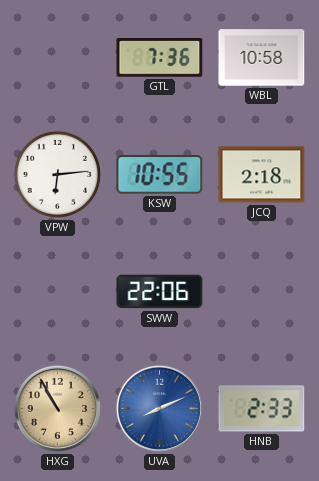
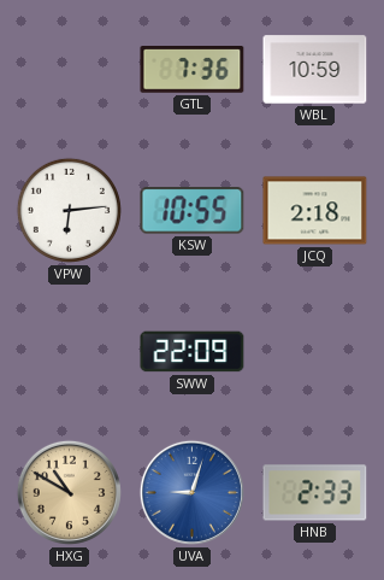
WBL: 10:58 -> 10:59
SWW: 22:06 -> 22:09
HXG: 10:55 -> 10:50
UVA: 8:11 -> 9:03
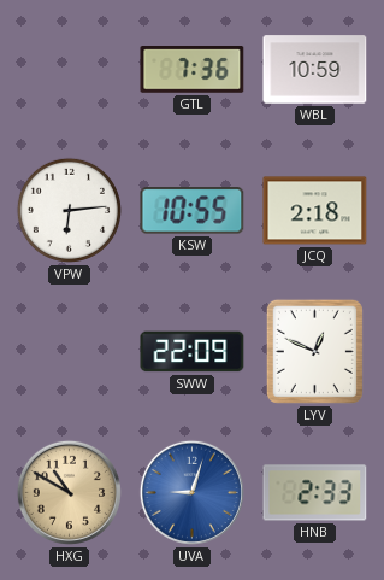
LYV: none -> 12:49
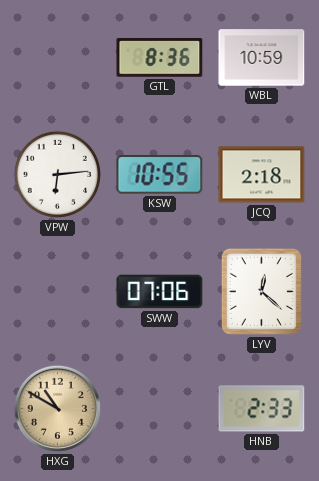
GTL: 7:36 -> 8:36
SWW: 22:09 -> 07:06
LYV: 12:49 -> 12:22
UVA: 9:03 -> none
